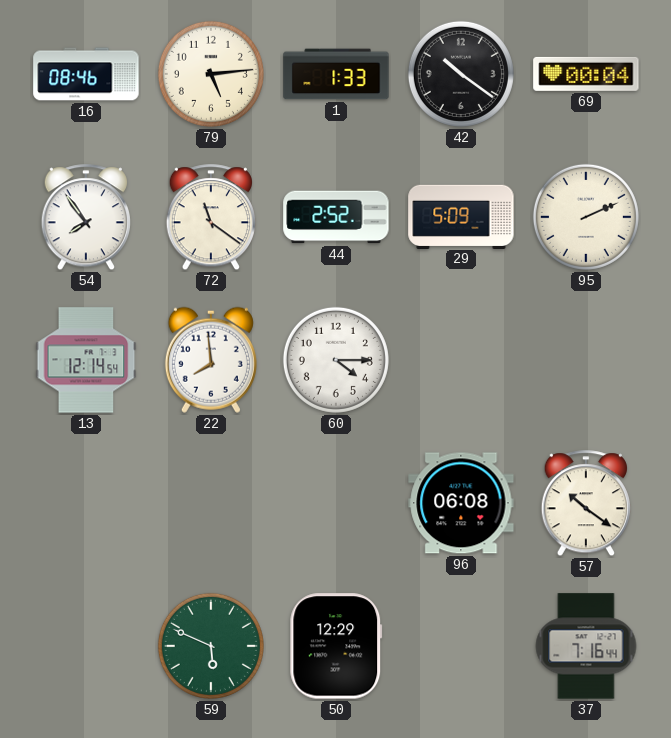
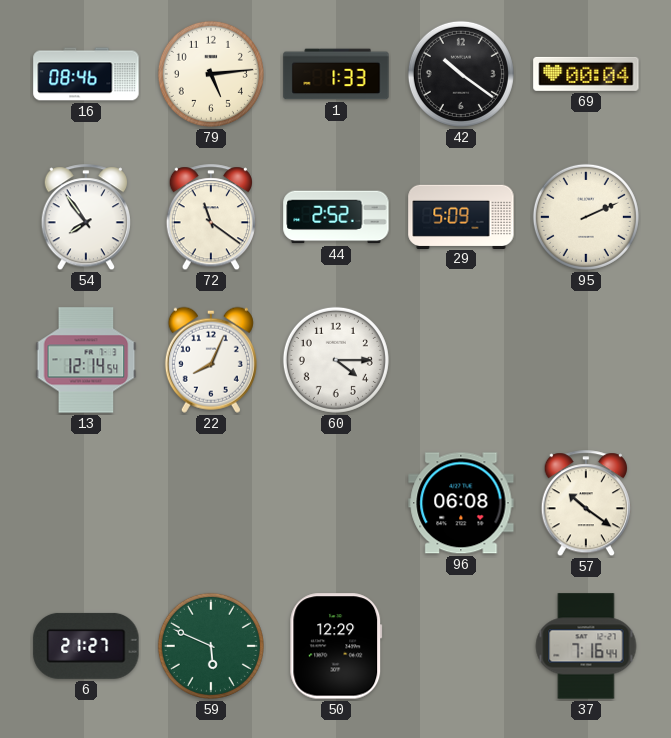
22: 7:59 -> 8:04
6: none -> 21:27
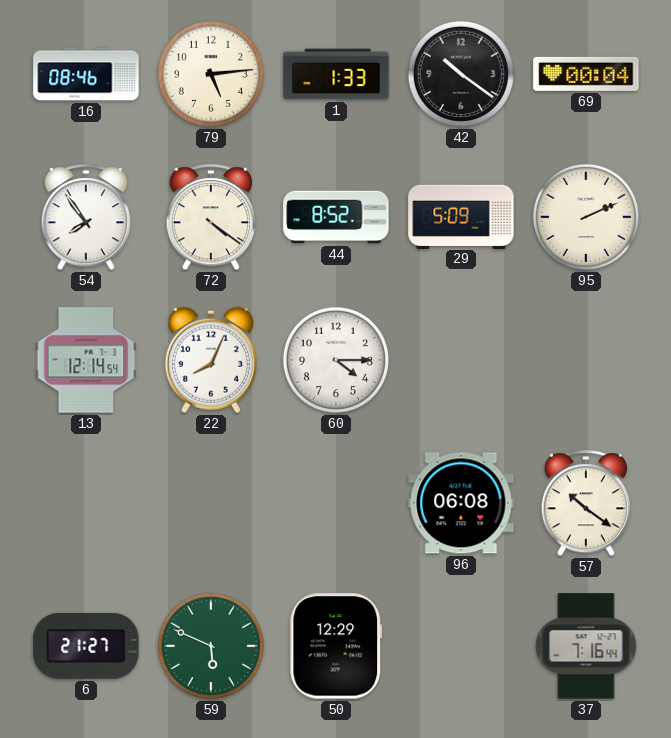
72: 11:21 -> 4:21
44: 2:52 -> 8:52
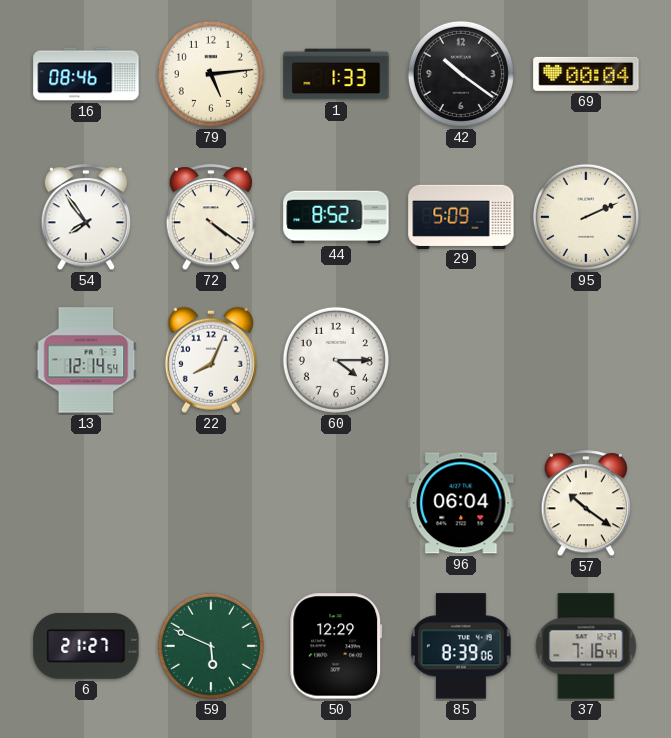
96: 06:08 -> 06:04
85: none -> 8:39
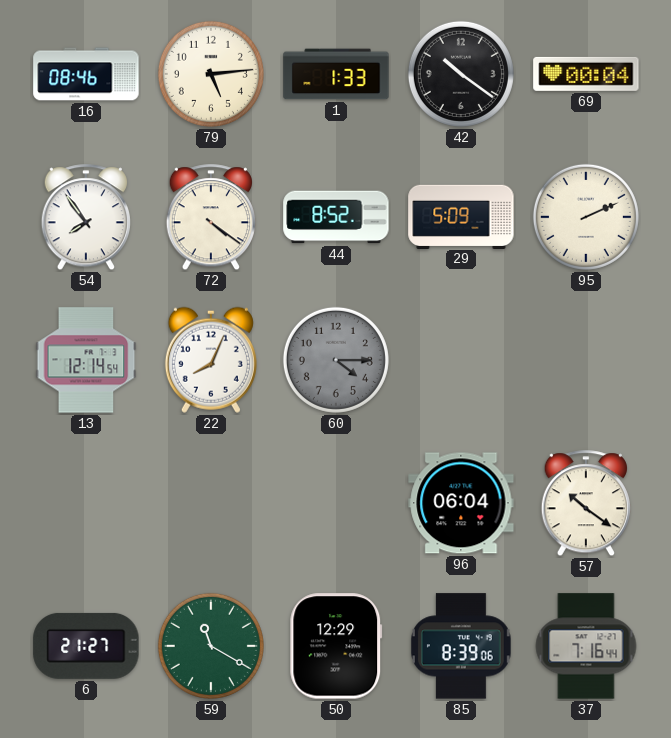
60 dial: white -> grey
59: 5:49 -> 11:20
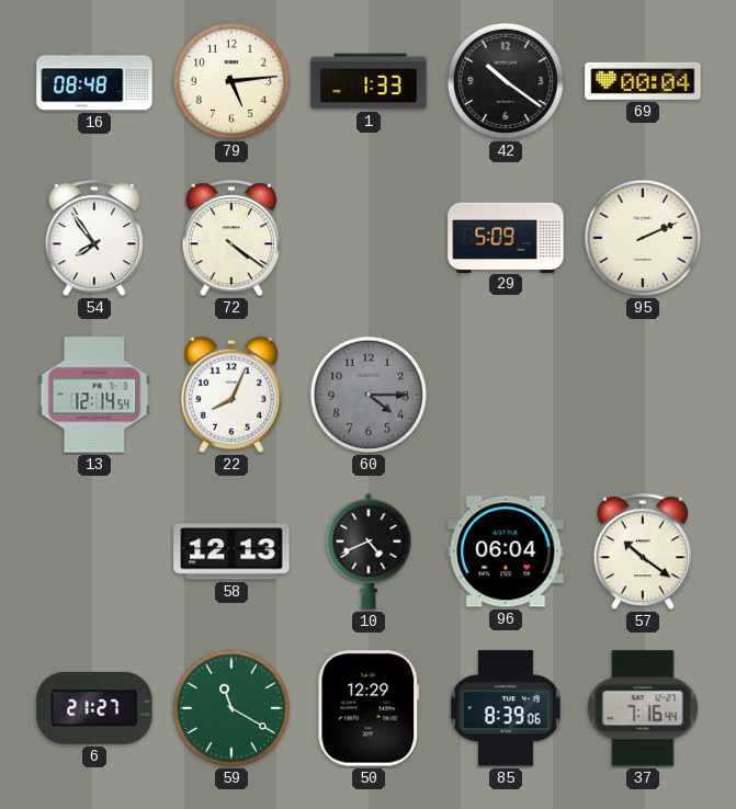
16: 08:46 -> 08:48
44: 8:52 -> none
58: none -> 12:13
10: none -> 4:41
